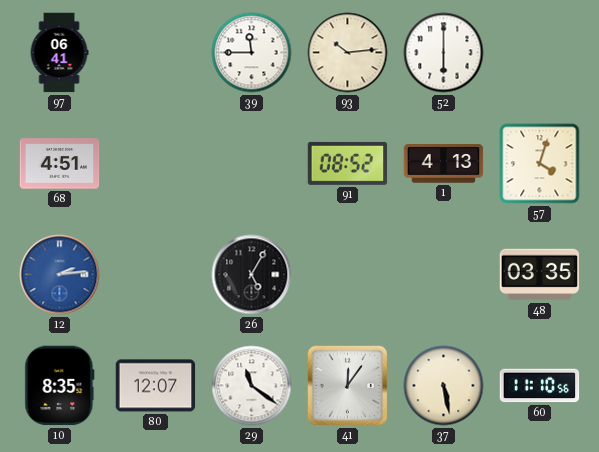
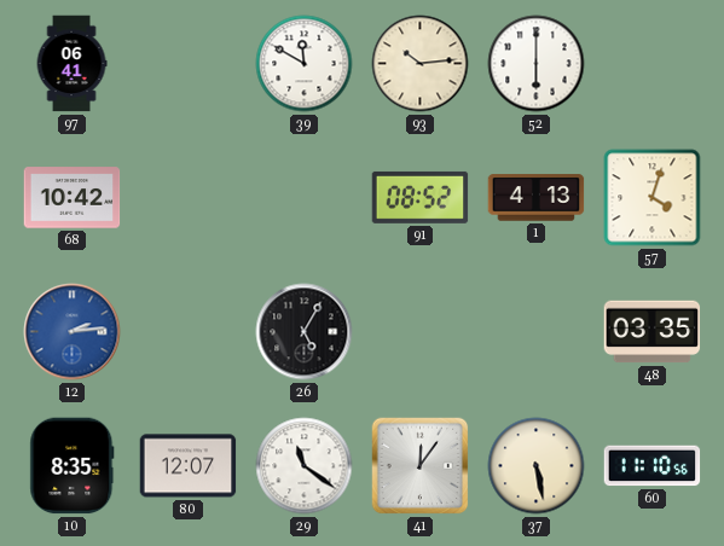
39: 11:45 -> 11:50
68: 4:51 -> 10:42
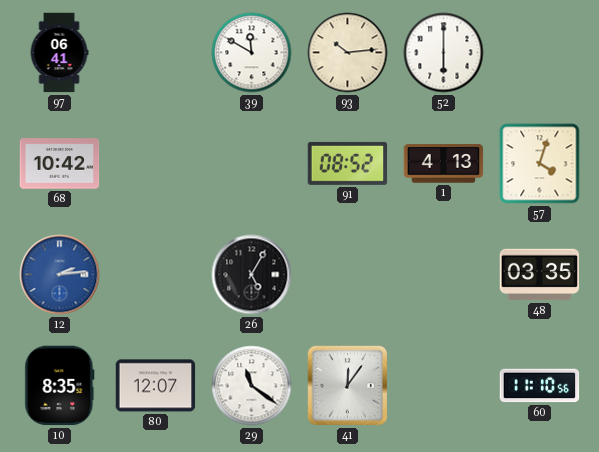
37: 5:28 -> none
